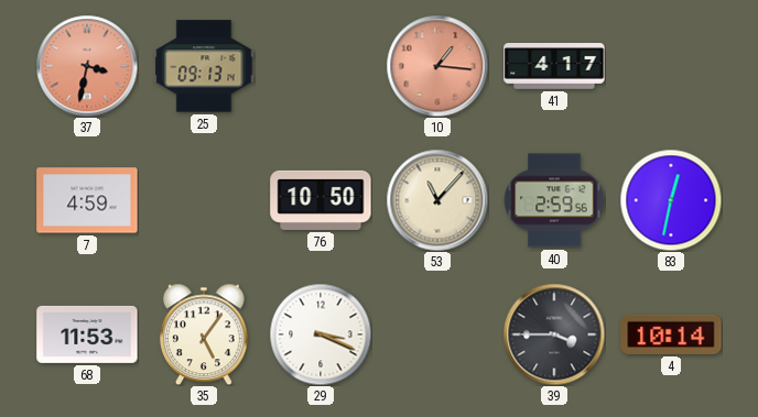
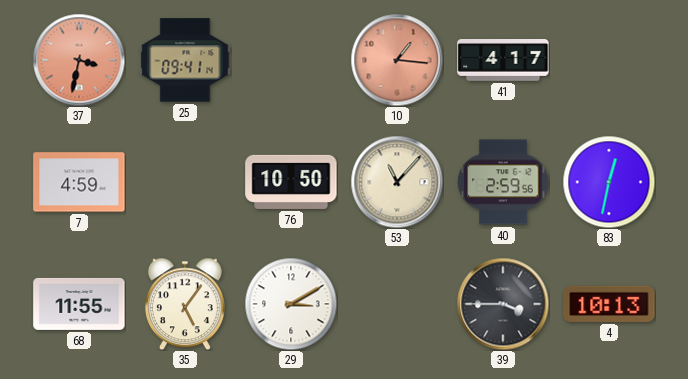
25: 09:13 -> 09:41
68: 11:53 -> 11:55
29: 3:19 -> 3:10
4: 10:14 -> 10:13
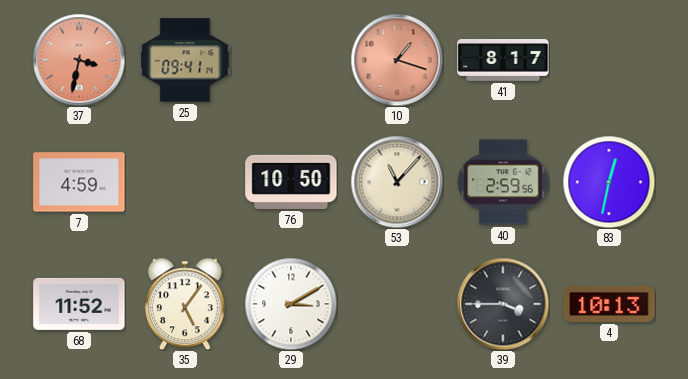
10: 1:16 -> 1:18
41: 4:17 -> 8:17
68: 11:55 -> 11:52
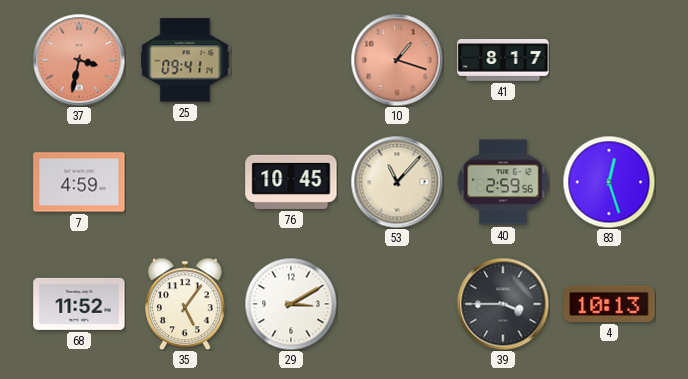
76: 10:50 -> 10:45
83: 12:32 -> 12:27
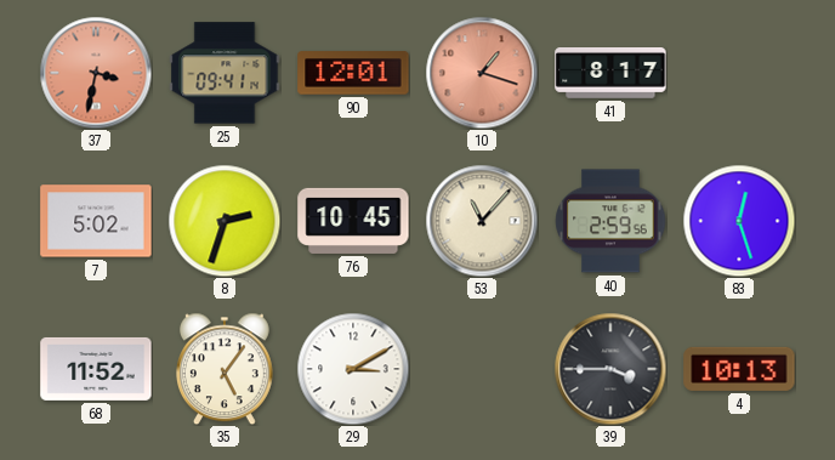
90: none -> 12:01
7: 4:59 -> 5:02
8: none -> 2:33
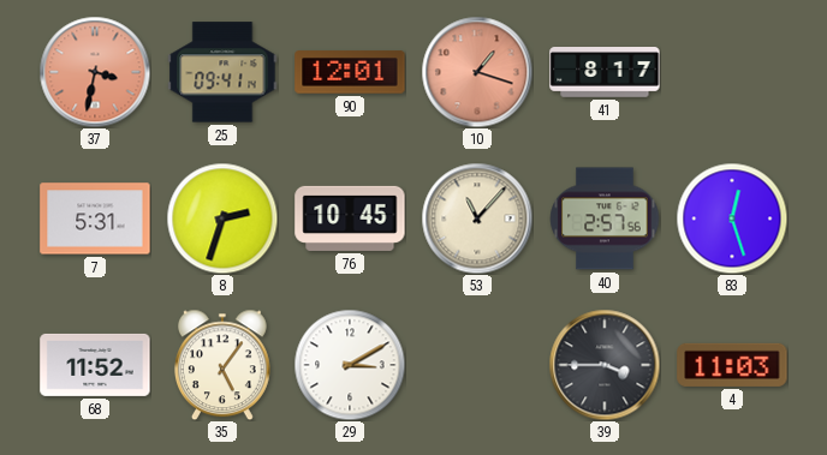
7: 5:02 -> 5:31
40: 2:59 -> 2:57
4: 10:13 -> 11:03
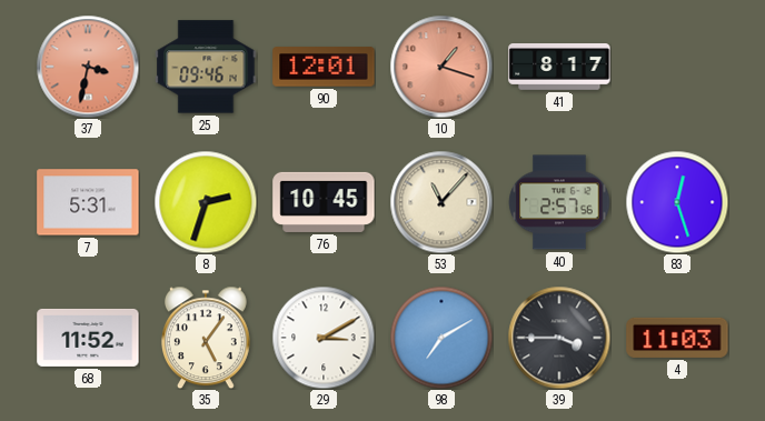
25: 09:41 -> 09:46
98: none -> 7:10
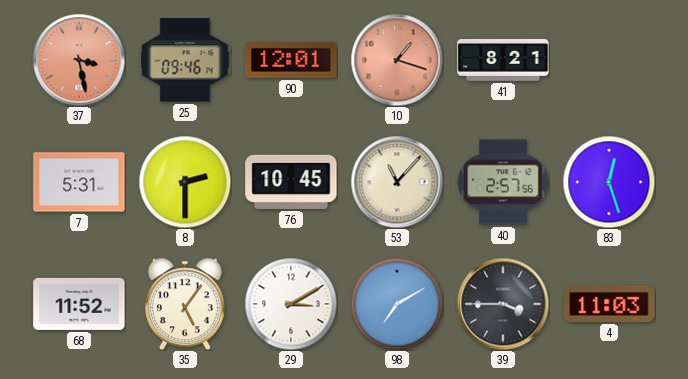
37: 3:32 -> 3:28
41: 8:17 -> 8:21
8: 2:33 -> 2:30
